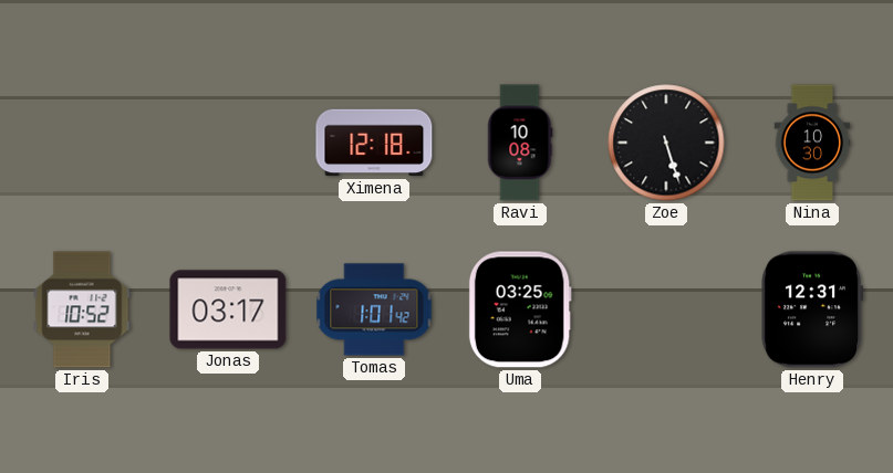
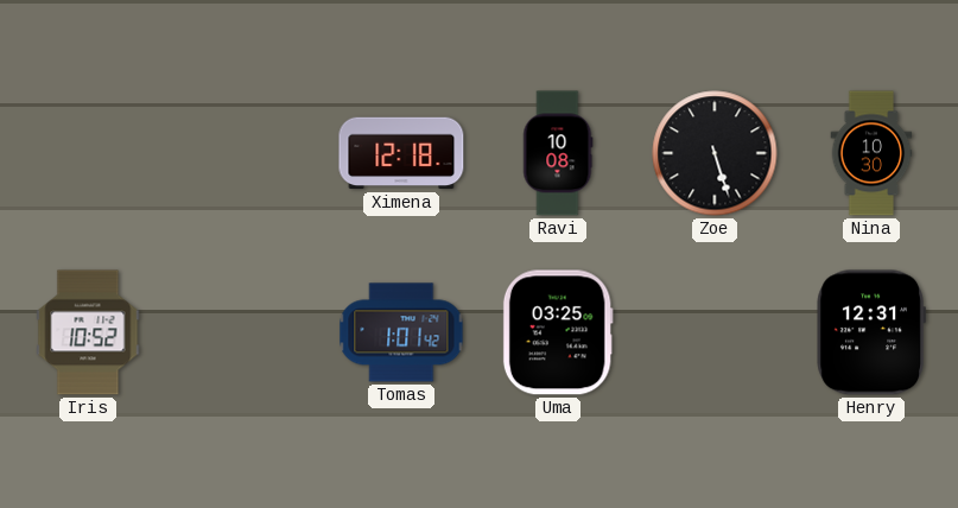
Jonas: 03:17 -> none
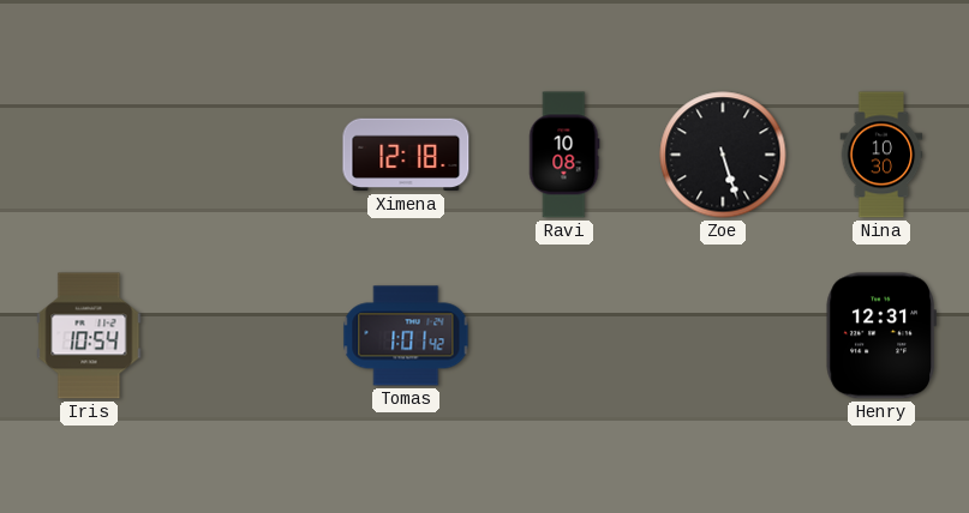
Iris: 10:52 -> 10:54
Uma: 03:25 -> none
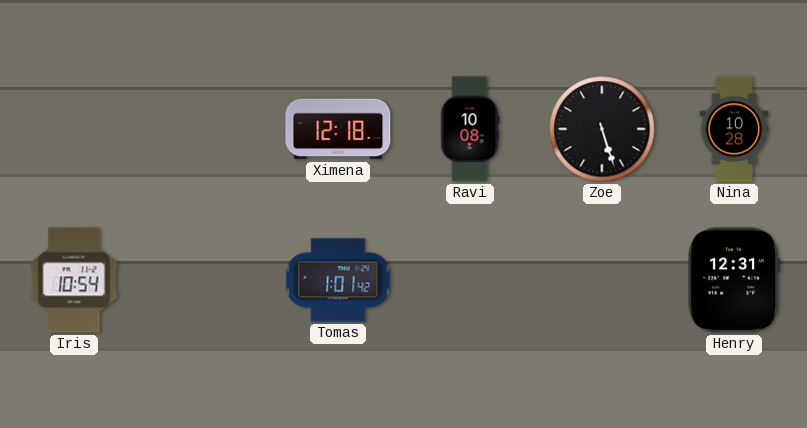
Nina: 10:30 -> 10:28
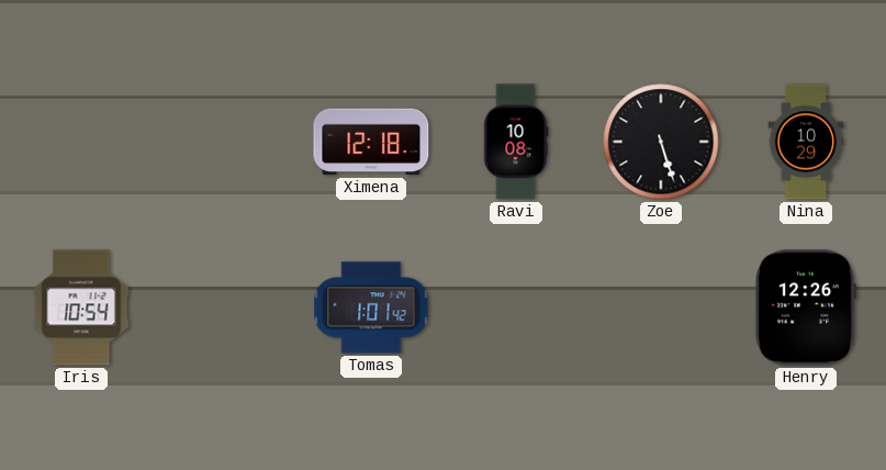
Nina: 10:28 -> 10:29
Henry: 12:31 -> 12:26
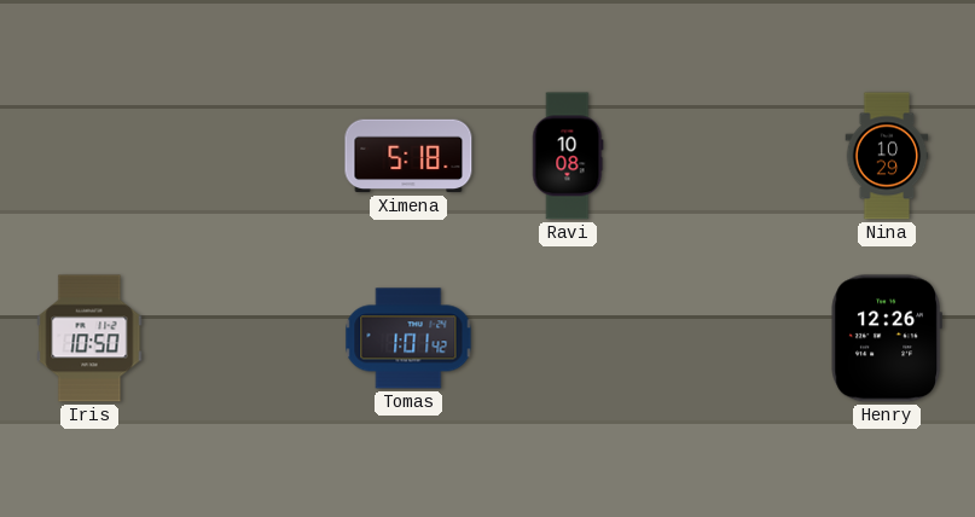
Ximena: 12:18 -> 5:18
Zoe: 5:27 -> none
Iris: 10:54 -> 10:50
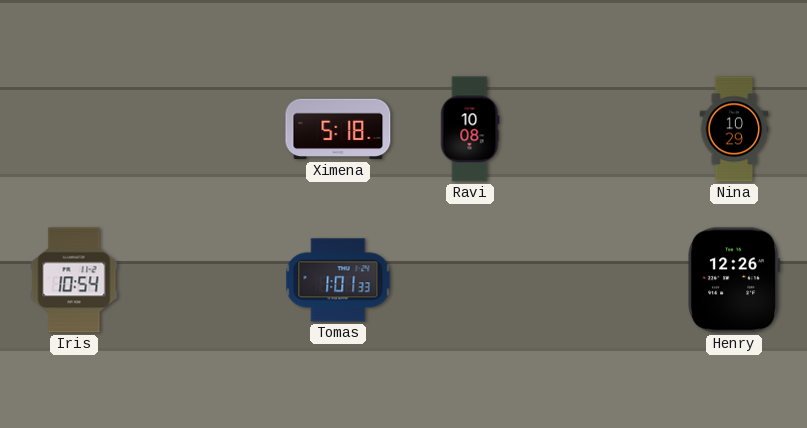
Iris: 10:50 -> 10:54
Tomas: 1:01:42 -> 1:01:33
